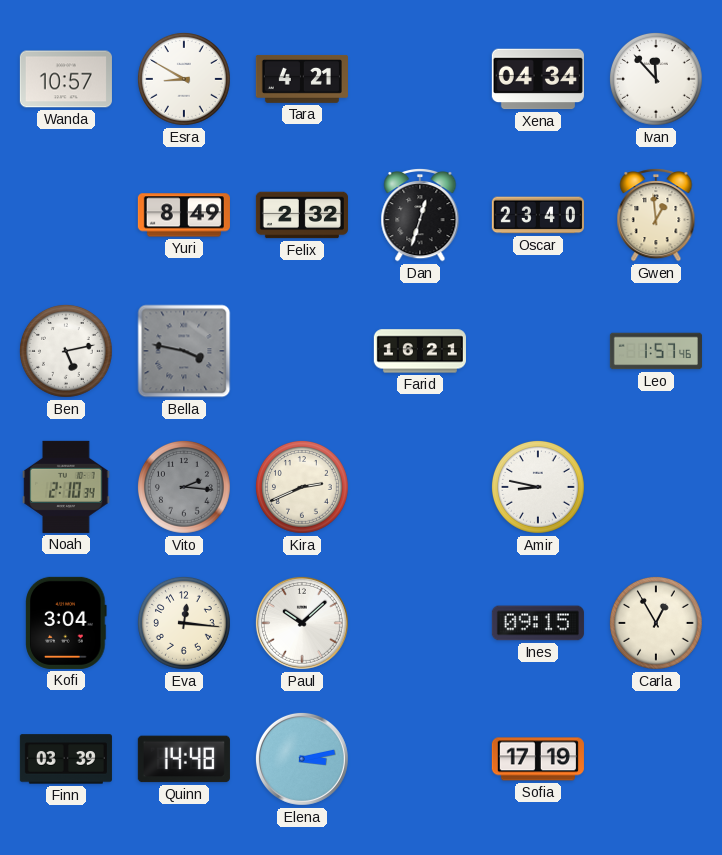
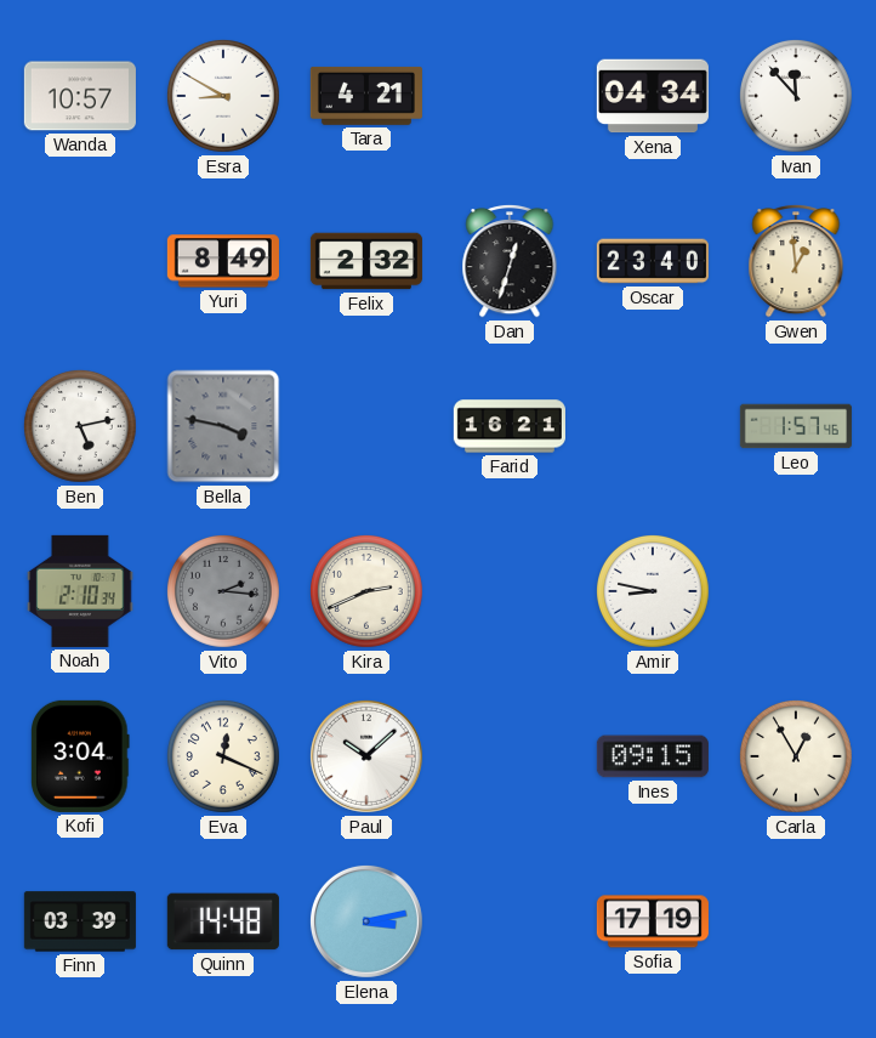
Eva: 12:16 -> 12:19
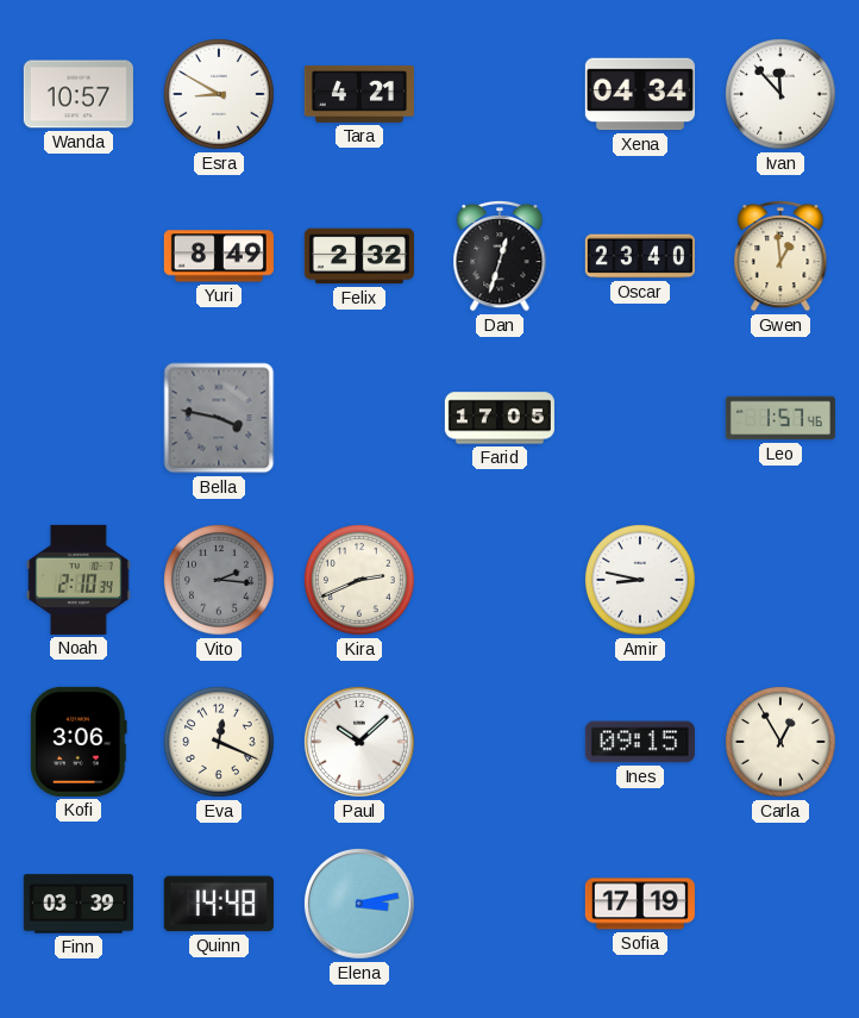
Ben: 5:13 -> none
Farid: 16:21 -> 17:05
Kofi: 3:04 -> 3:06
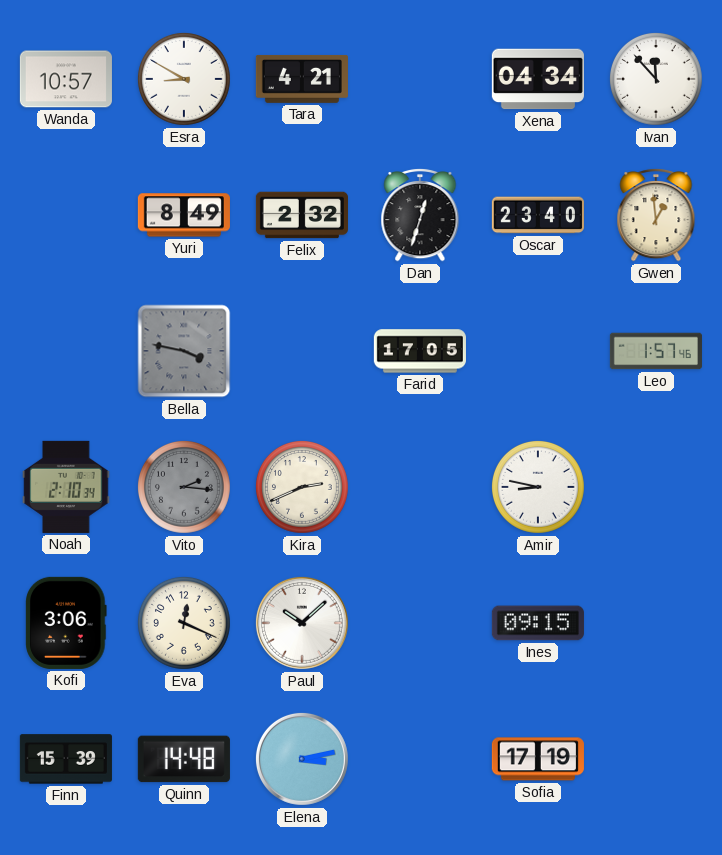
Carla: 12:55 -> none
Finn: 03:39 -> 15:39
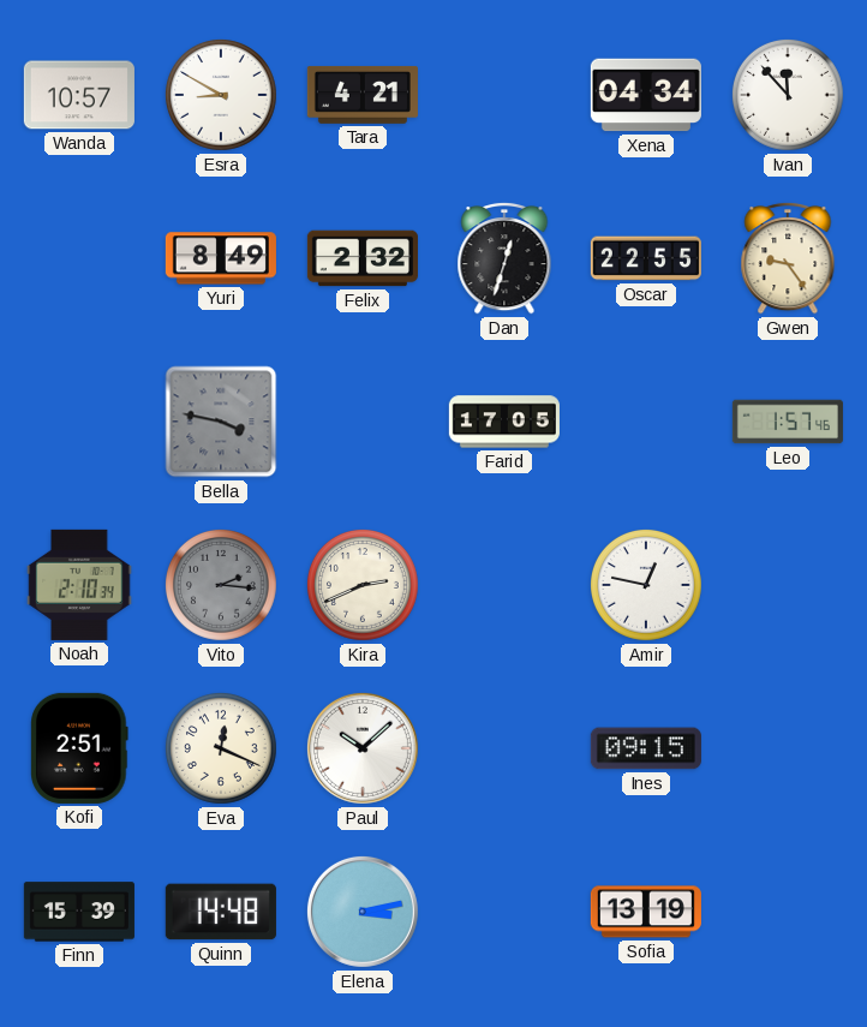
Oscar: 23:40 -> 22:55
Gwen: 12:59 -> 9:24
Amir: 8:47 -> 12:47
Kofi: 3:06 -> 2:51
Sofia: 17:19 -> 13:19
